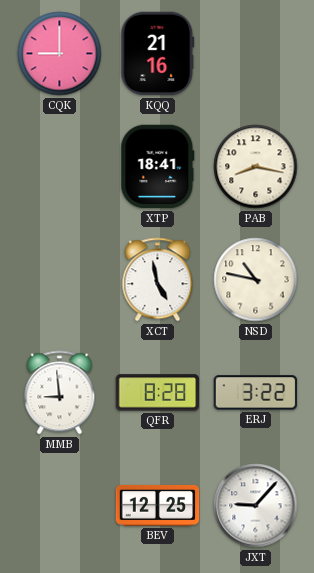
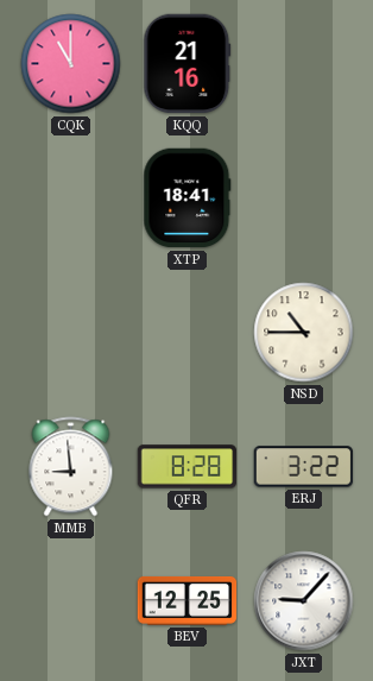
CQK: 9:00 -> 11:00
PAB: 8:17 -> none
XCT: 4:58 -> none
NSD: 10:47 -> 10:45
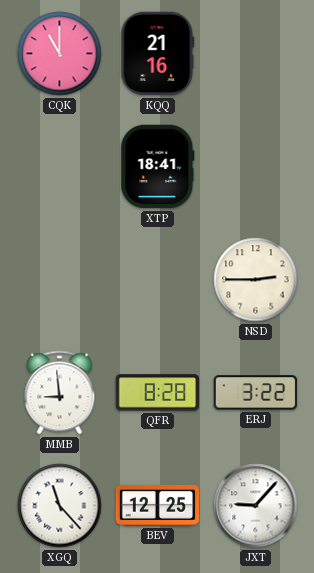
NSD: 10:45 -> 2:45
XGQ: none -> 11:23
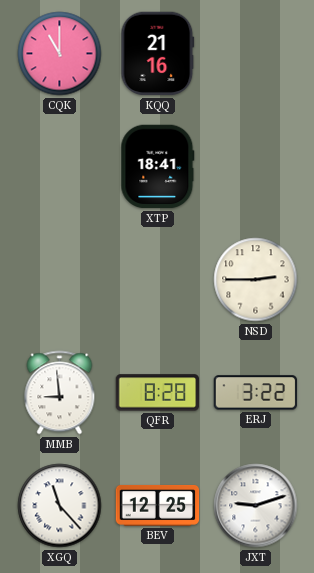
JXT: 9:07 -> 9:12
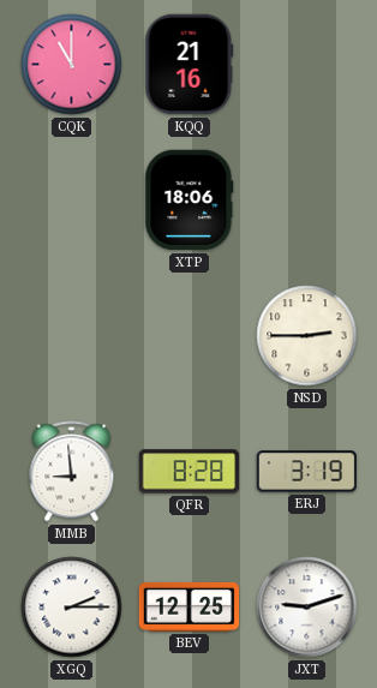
XTP: 18:41 -> 18:06
ERJ: 3:22 -> 3:19
XGQ: 11:23 -> 2:15
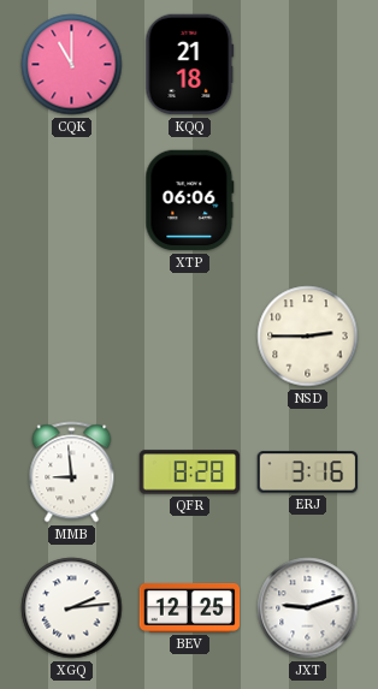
KQQ: 21:16 -> 21:18
XTP: 18:06 -> 06:06
ERJ: 3:19 -> 3:16
XGQ: 2:15 -> 2:14
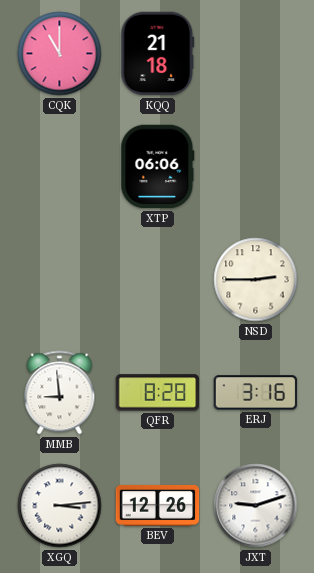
XGQ: 2:14 -> 3:14
BEV: 12:25 -> 12:26
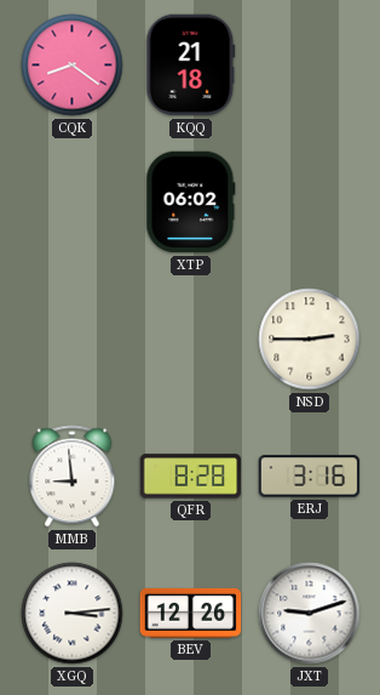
CQK: 11:00 -> 8:21
XTP: 06:06 -> 06:02
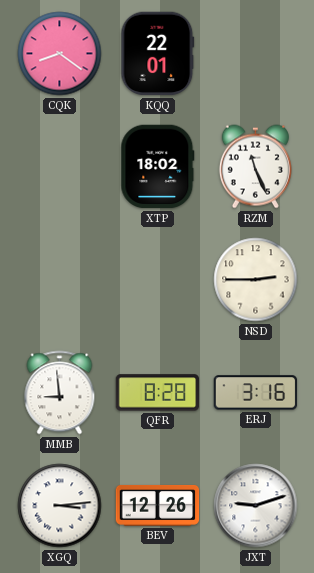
KQQ: 21:18 -> 22:01
XTP: 06:02 -> 18:02
RZM: none -> 11:26
